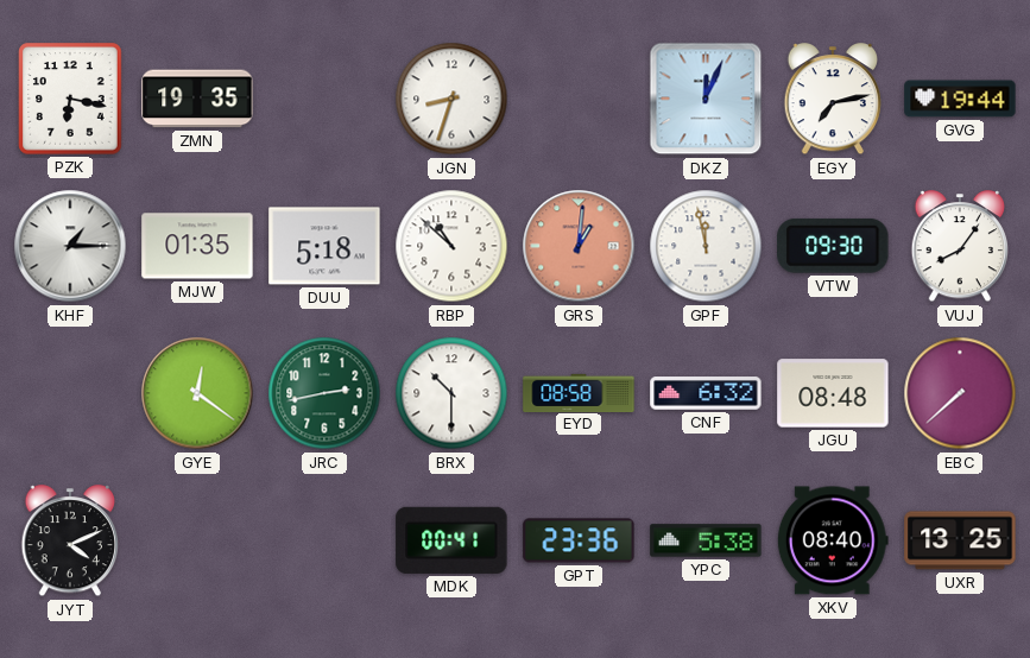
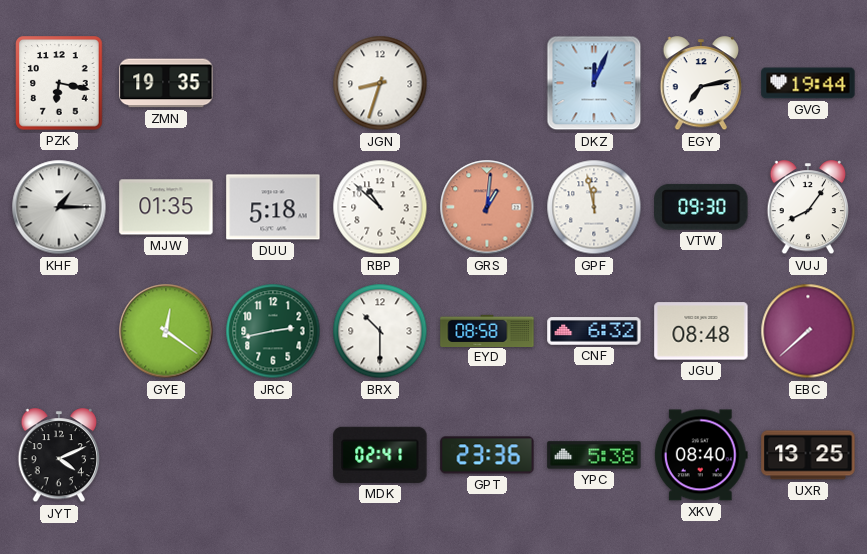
MDK: 00:41 -> 02:41
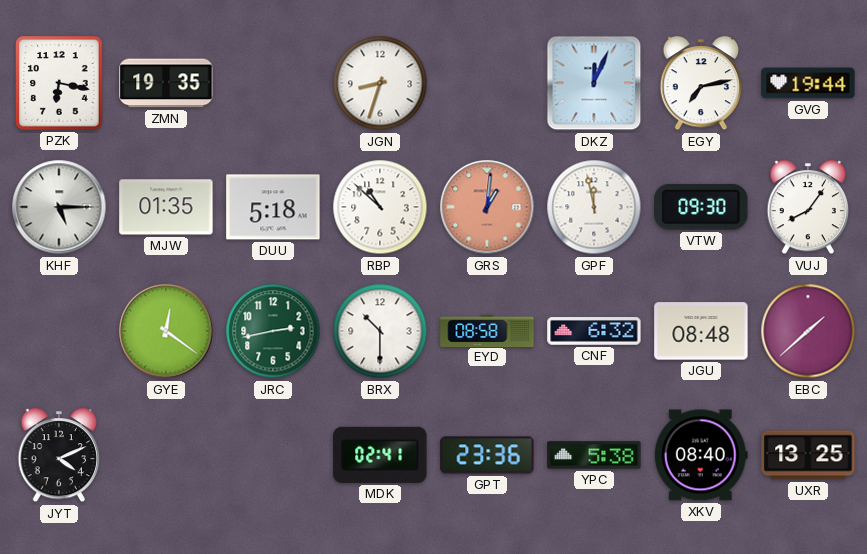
KHF: 1:15 -> 5:15
EBC: 7:38 -> 1:38
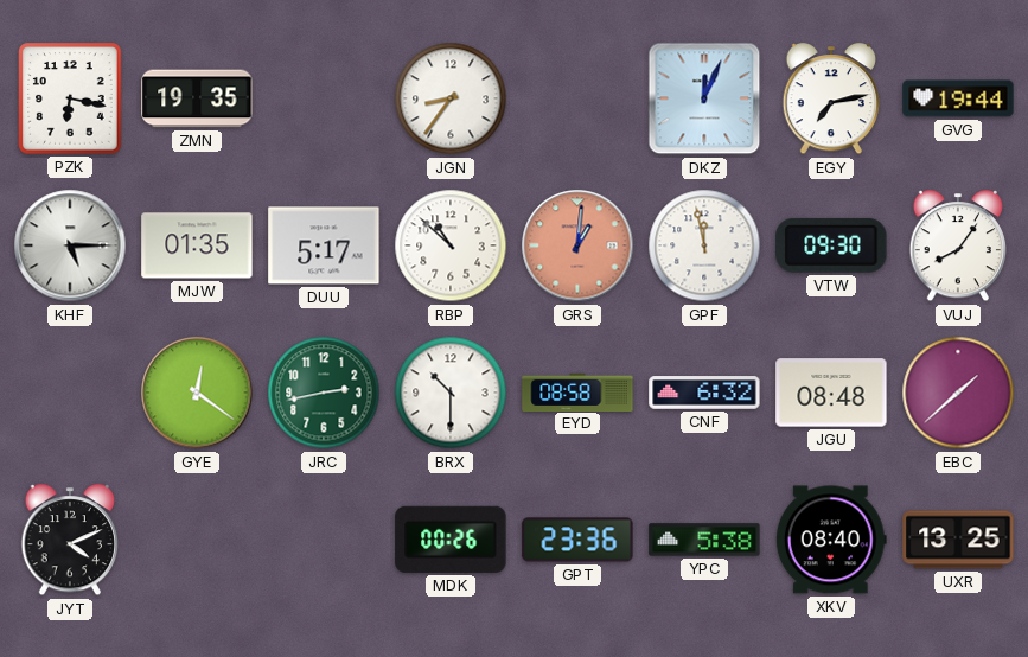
JGN: 8:33 -> 8:36
DUU: 5:18 -> 5:17
MDK: 02:41 -> 00:26
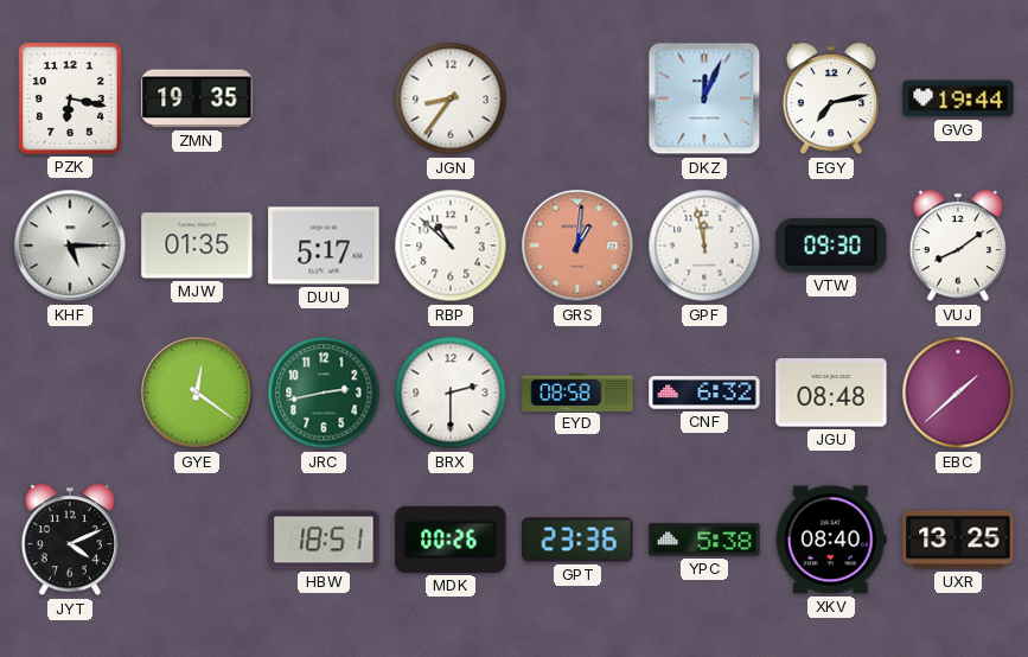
VUJ: 8:06 -> 8:09
BRX: 10:30 -> 2:30
HBW: none -> 18:51
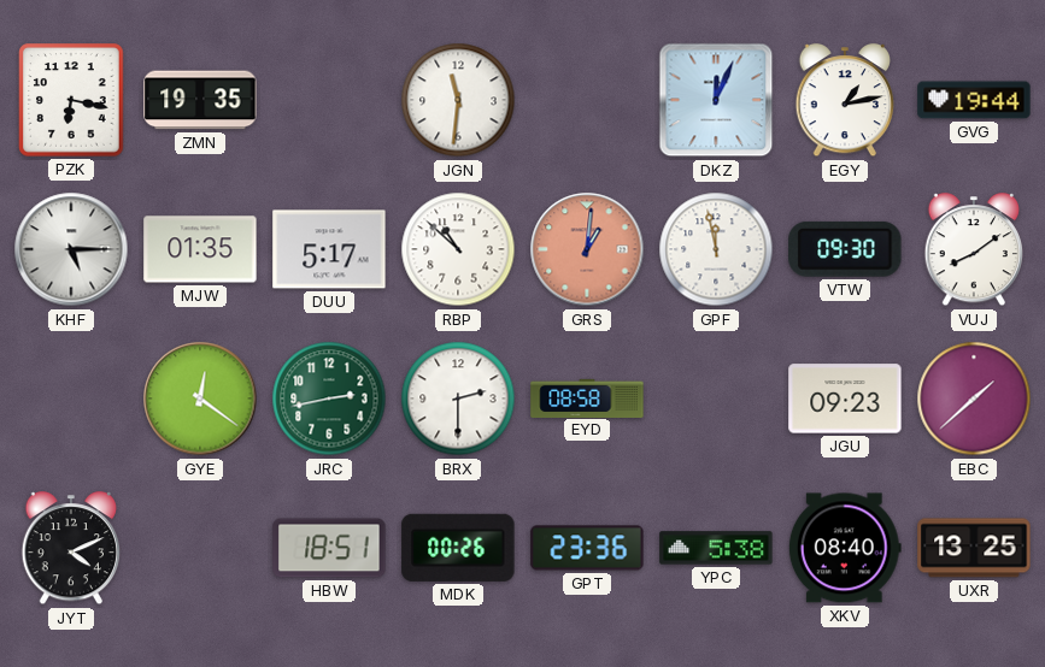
JGN: 8:36 -> 11:31
EGY: 7:13 -> 1:13
CNF: 6:32 -> none
JGU: 08:48 -> 09:23
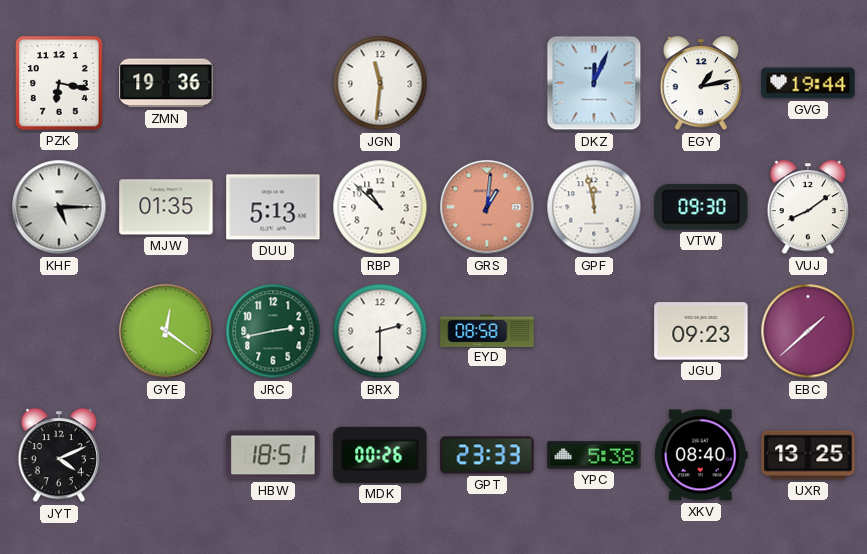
ZMN: 19:35 -> 19:36
DUU: 5:17 -> 5:13
GPT: 23:36 -> 23:33
